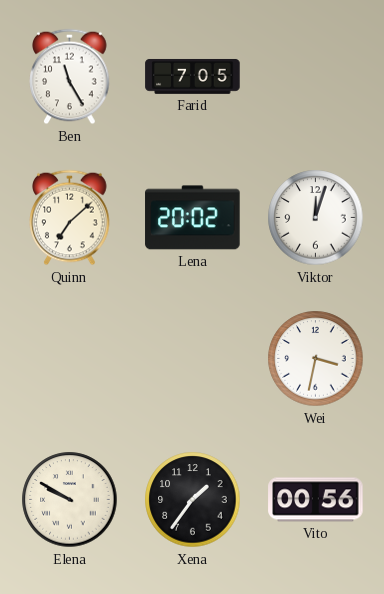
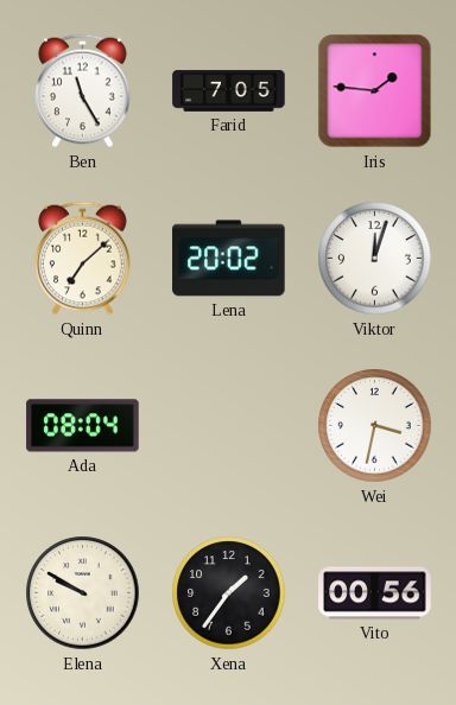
Iris: none -> 1:46
Ada: none -> 08:04
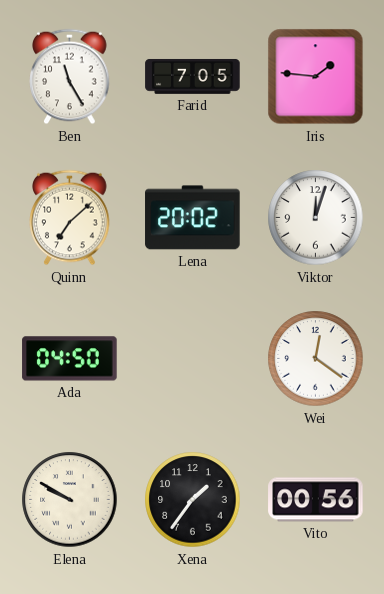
Ada: 08:04 -> 04:50
Wei: 3:32 -> 12:21
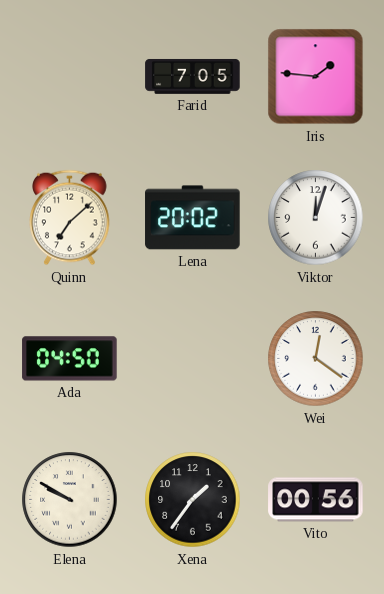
Ben: 11:25 -> none
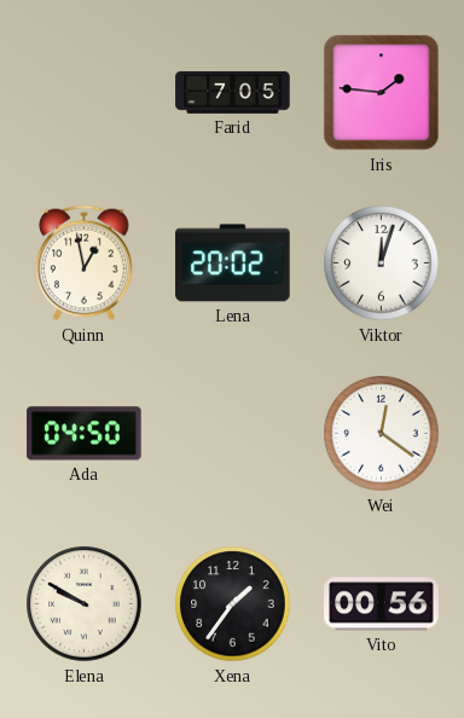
Quinn: 7:08 -> 12:58
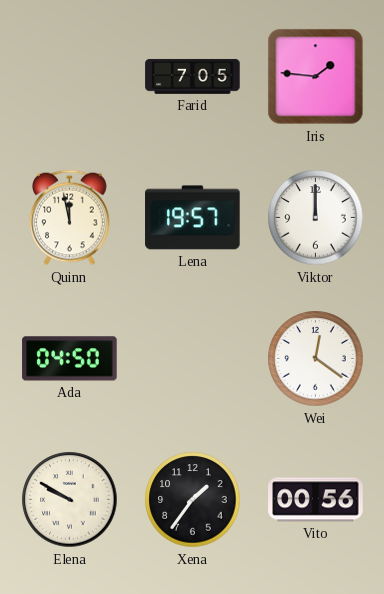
Quinn: 12:58 -> 11:58
Lena: 20:02 -> 19:57
Viktor: 12:03 -> 12:00
